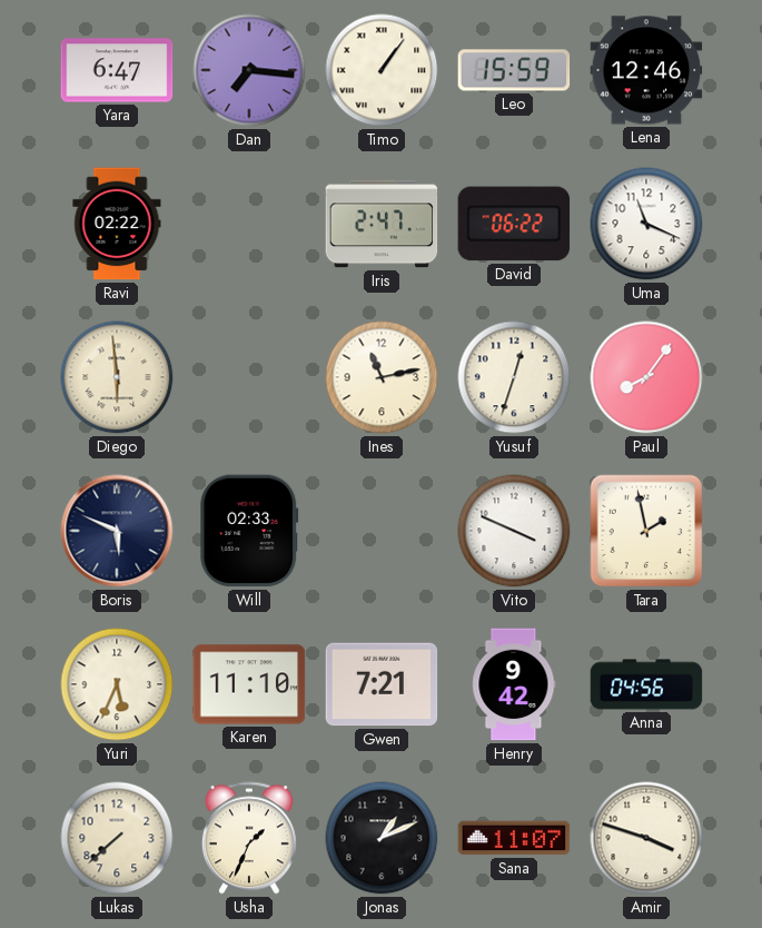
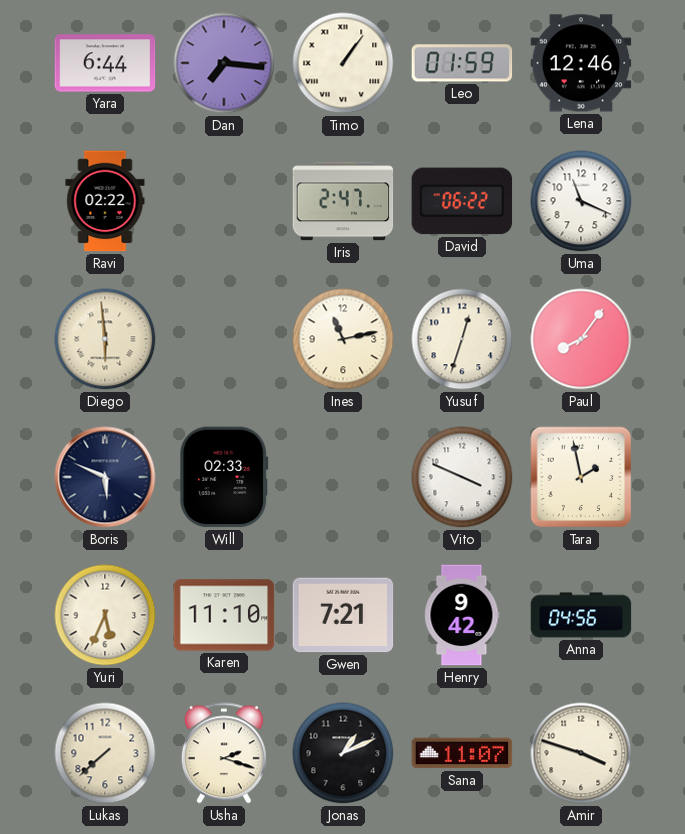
Yara: 6:47 -> 6:44
Leo: 15:59 -> 01:59
Usha: 1:34 -> 2:18
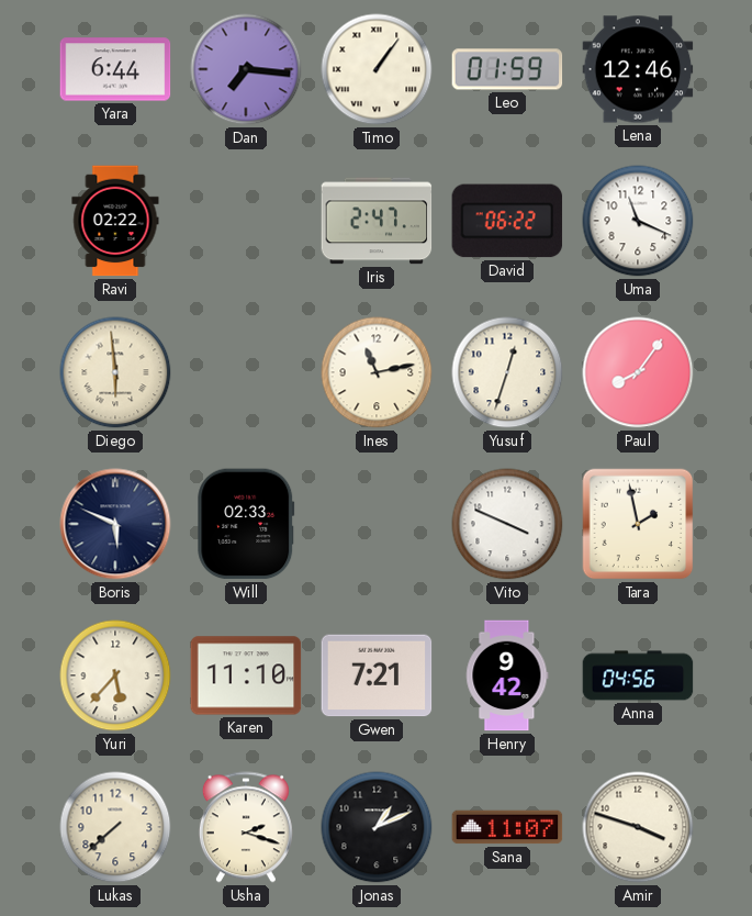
Yuri: 5:34 -> 5:37
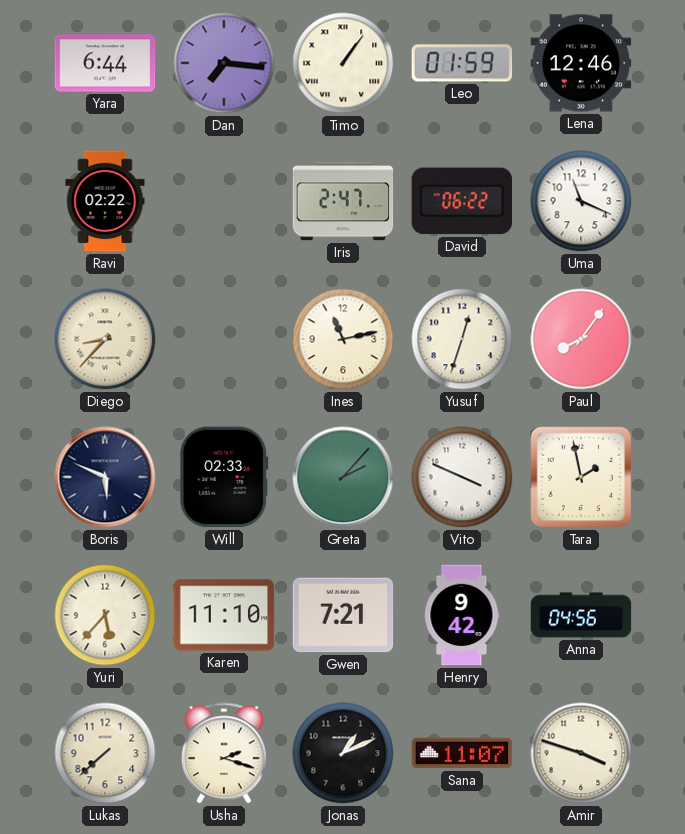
Diego: 5:59 -> 8:37
Greta: none -> 2:07
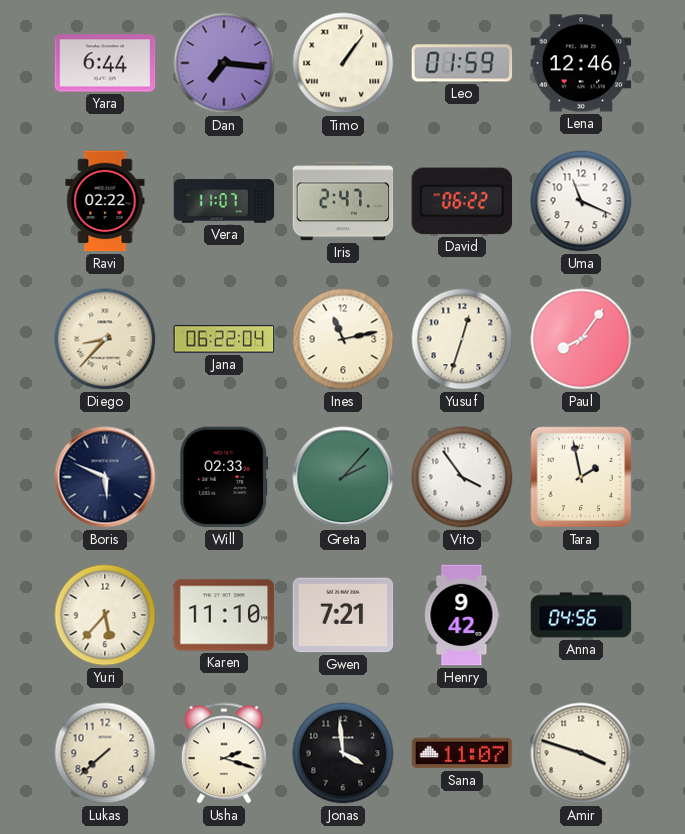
Vera: none -> 11:07
Jana: none -> 06:22
Vito: 3:49 -> 3:54
Jonas: 1:11 -> 3:59
